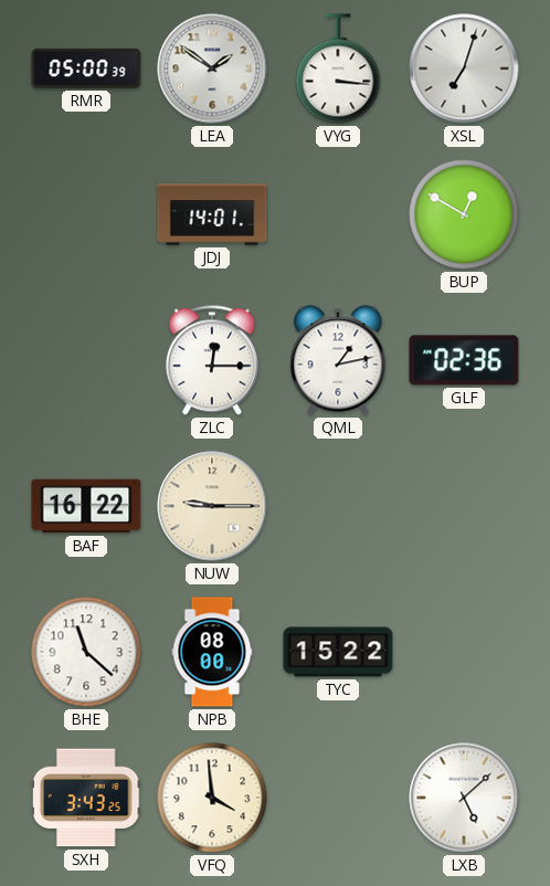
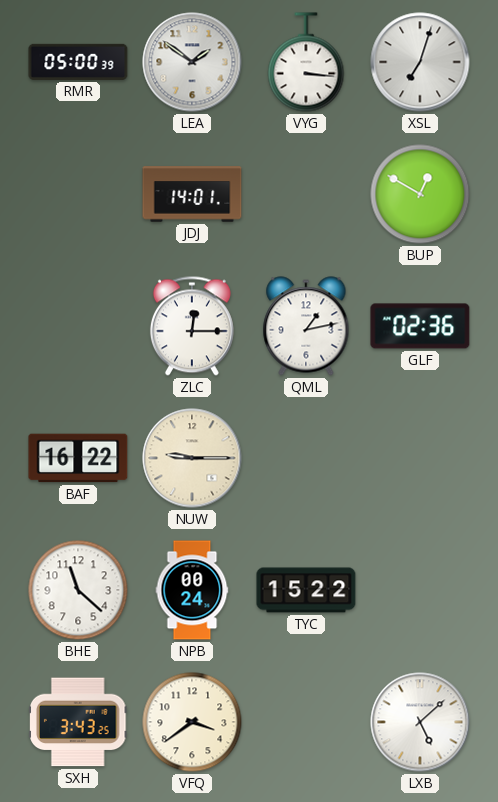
NPB: 08:00 -> 00:24
VFQ: 3:59 -> 3:39
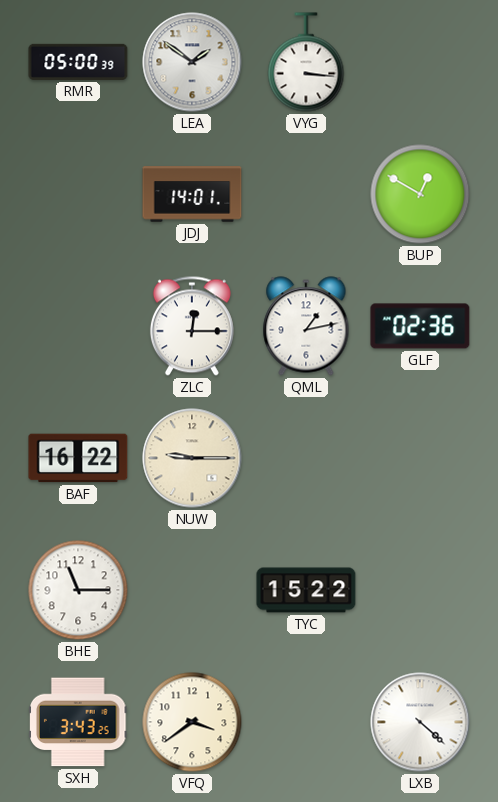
XSL: 7:03 -> none
BHE: 11:22 -> 11:15
NPB: 00:24 -> none
LXB: 5:08 -> 4:22
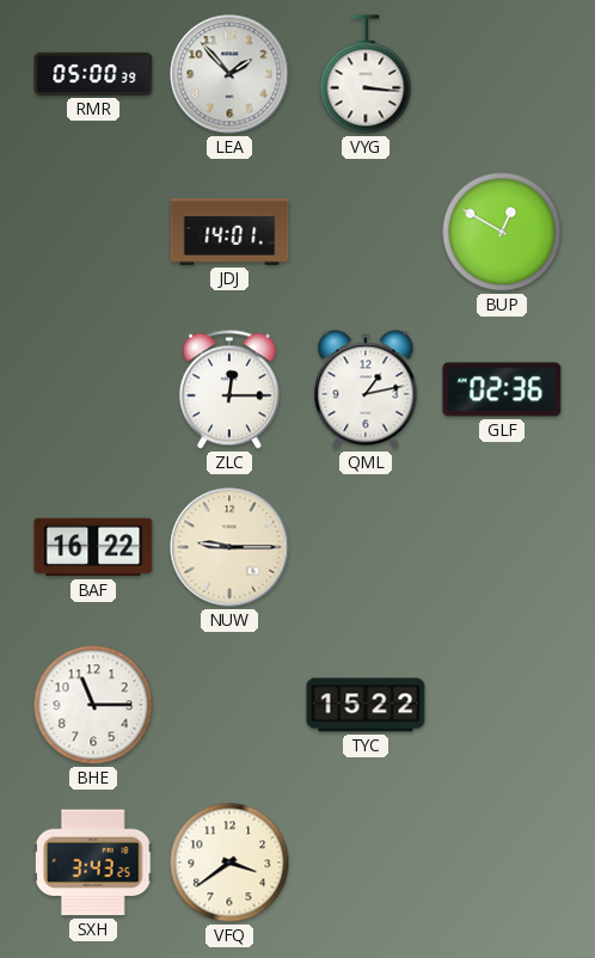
LEA: 1:51 -> 1:53
LXB: 4:22 -> none
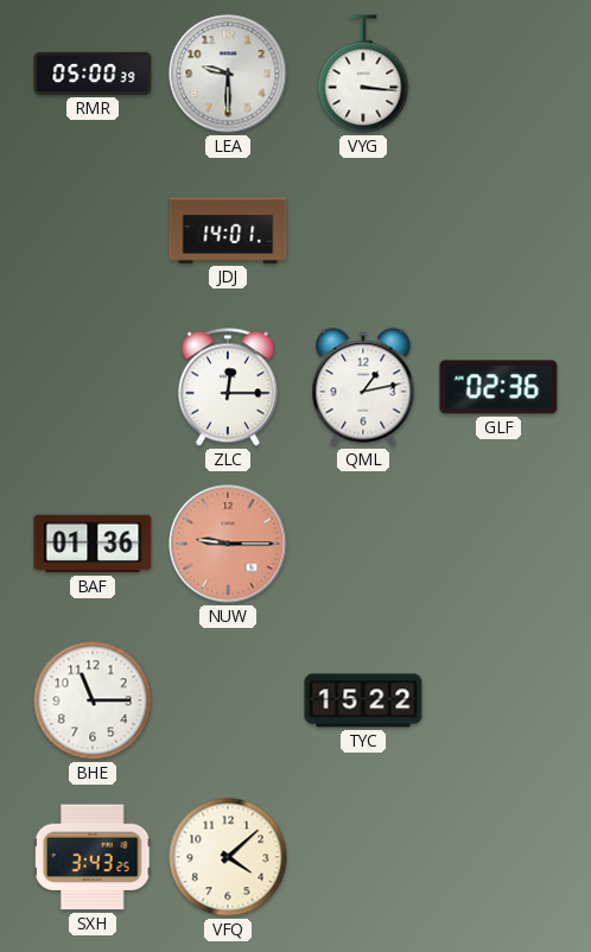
LEA: 1:53 -> 9:30
BUP: 12:50 -> none
BAF: 16:22 -> 01:36
NUW dial: cream -> salmon
VFQ: 3:39 -> 4:08
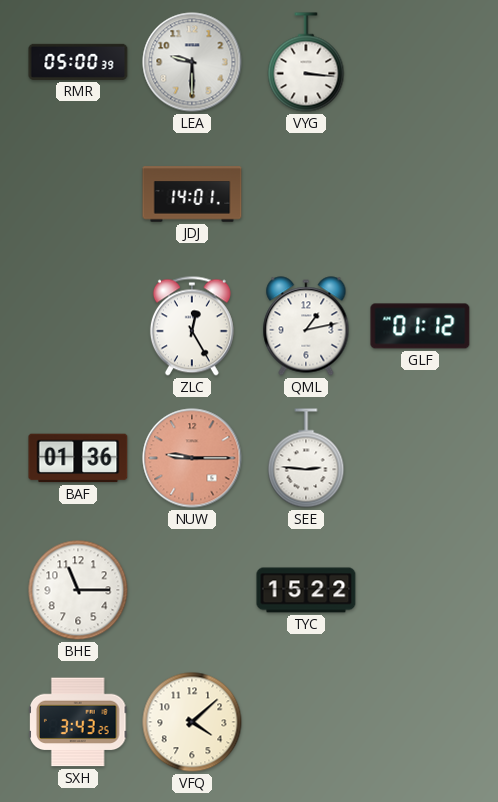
ZLC: 12:15 -> 12:25
GLF: 02:36 -> 01:12
SEE: none -> 2:46
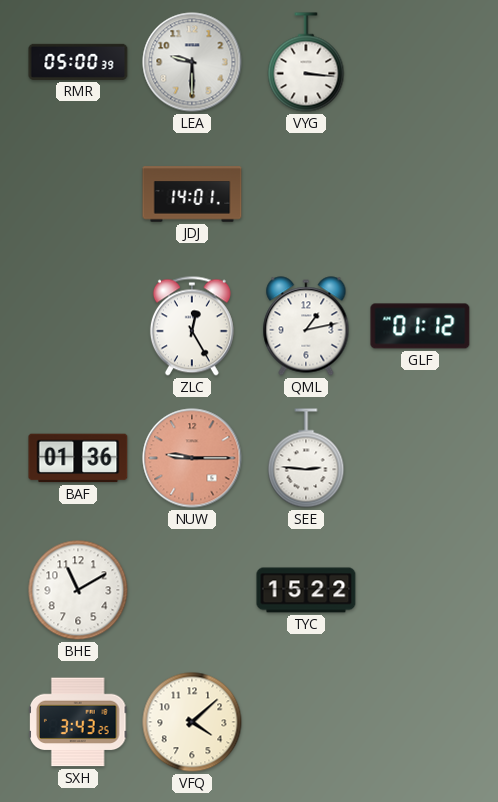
BHE: 11:15 -> 11:10
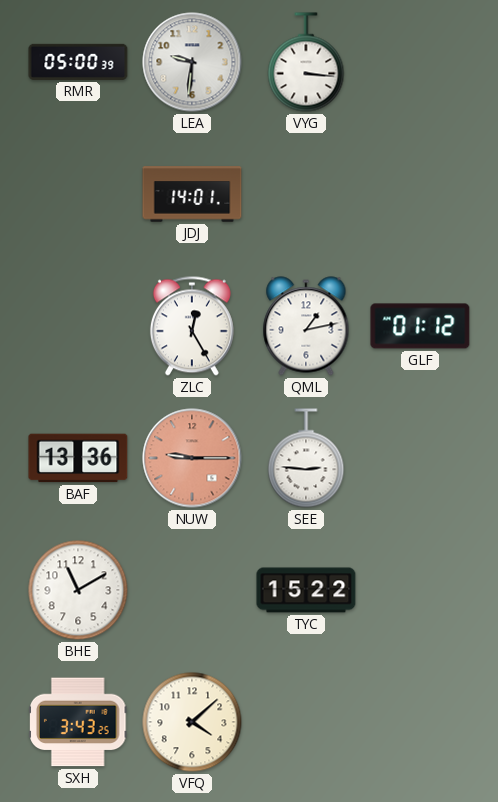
LEA: 9:30 -> 9:31
BAF: 01:36 -> 13:36
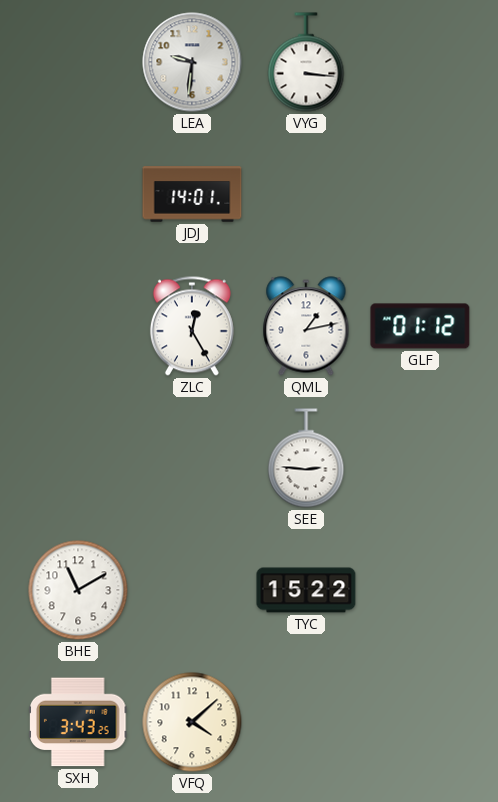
RMR: 05:00 -> none
BAF: 13:36 -> none
NUW: 9:15 -> none
